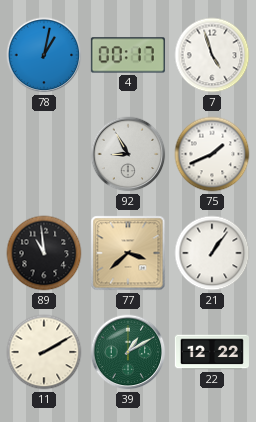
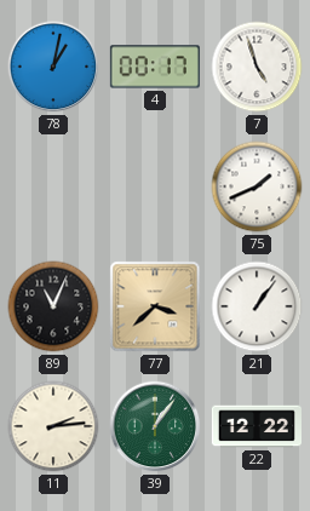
92: 8:55 -> none
89: 10:59 -> 11:04
11: 2:10 -> 2:14
39: 1:10 -> 1:06
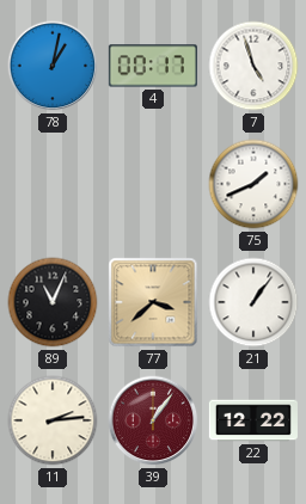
39 dial: green -> burgundy
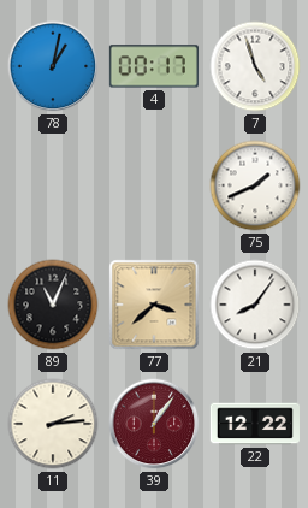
21: 1:06 -> 8:06
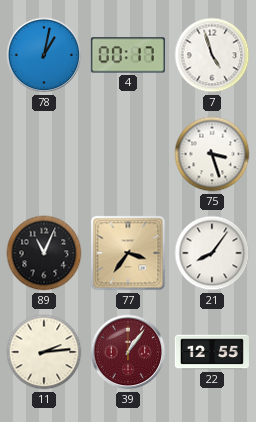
75: 1:41 -> 3:27
77: 3:38 -> 3:36
22: 12:22 -> 12:55
